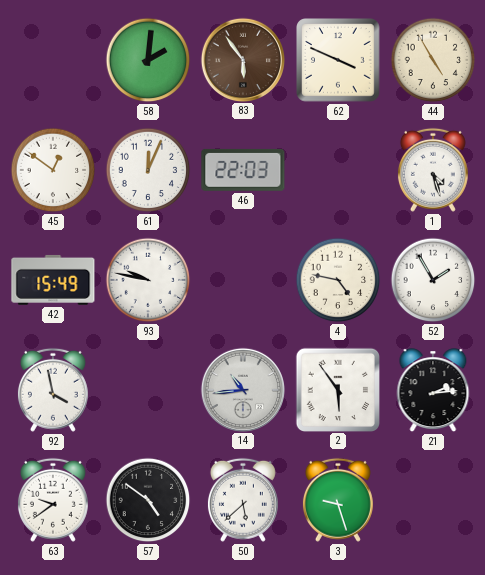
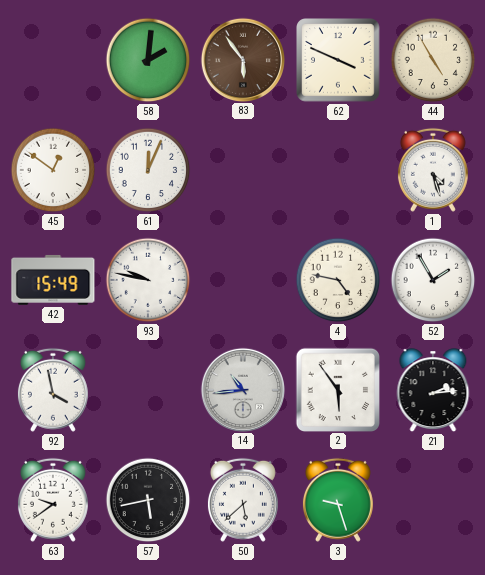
46: 22:03 -> none
57: 4:51 -> 5:43
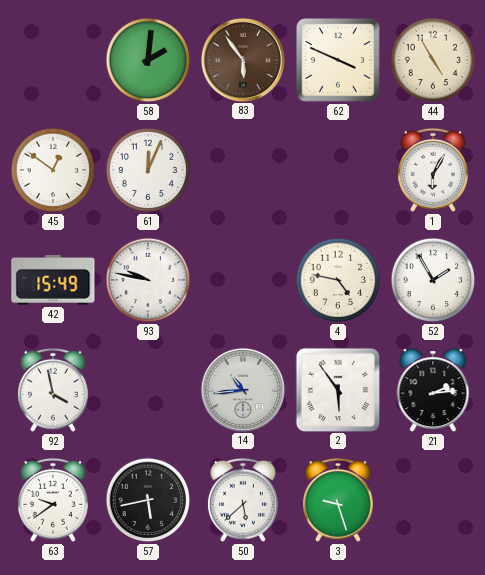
1: 4:27 -> 6:05
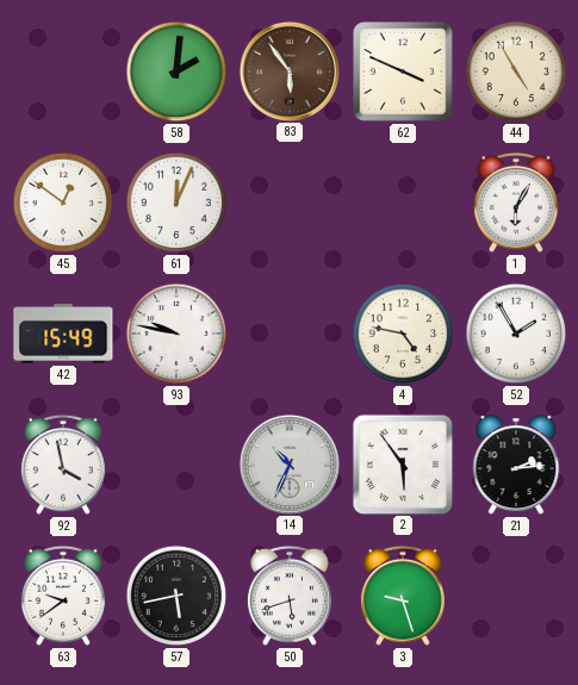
14: 10:44 -> 10:34
50: 5:38 -> 5:42
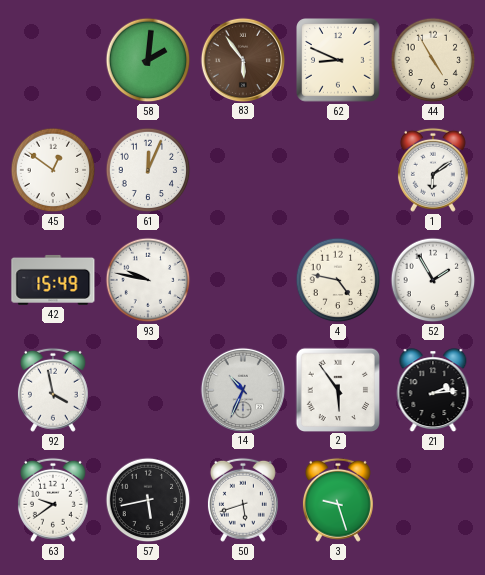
62: 3:49 -> 8:49
1: 6:05 -> 6:09
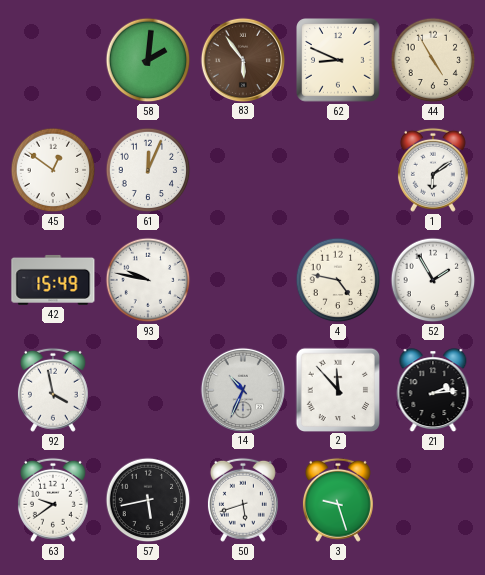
2: 5:54 -> 11:53
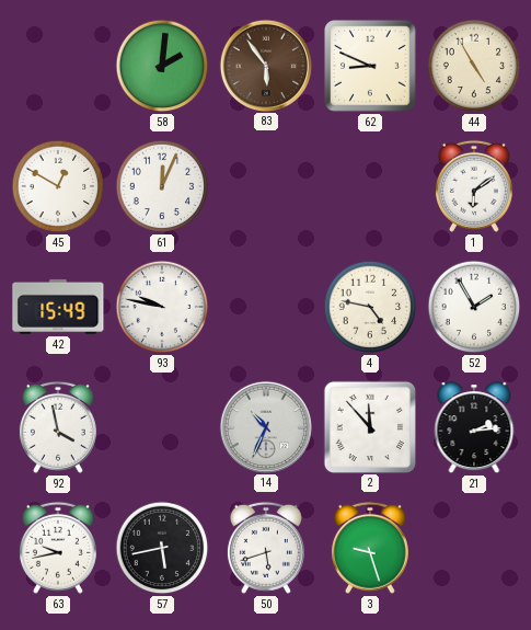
45: 12:51 -> 12:50
63: 9:39 -> 9:43
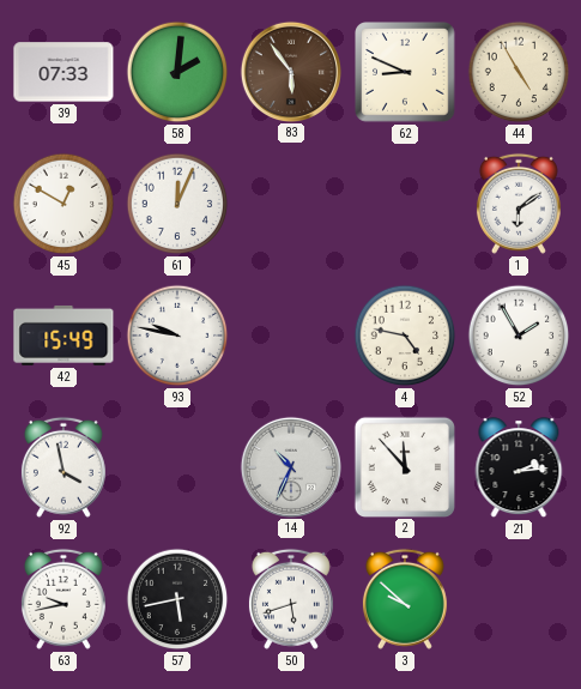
39: none -> 07:33
3: 9:27 -> 9:52
